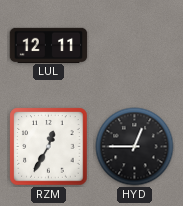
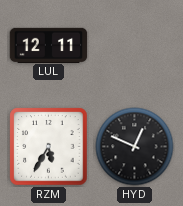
RZM: 12:35 -> 5:35
HYD: 12:45 -> 12:49
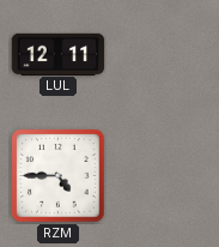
RZM: 5:35 -> 4:45
HYD: 12:49 -> none
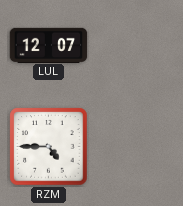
LUL: 12:11 -> 12:07
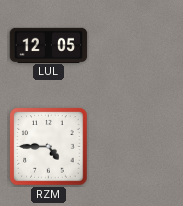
LUL: 12:07 -> 12:05
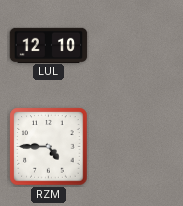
LUL: 12:05 -> 12:10
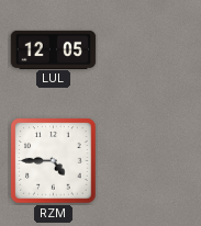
LUL: 12:10 -> 12:05
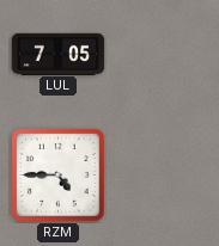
LUL: 12:05 -> 7:05
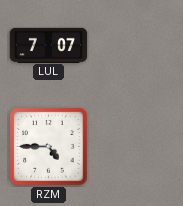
LUL: 7:05 -> 7:07
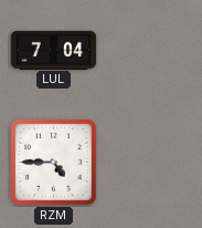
LUL: 7:07 -> 7:04
